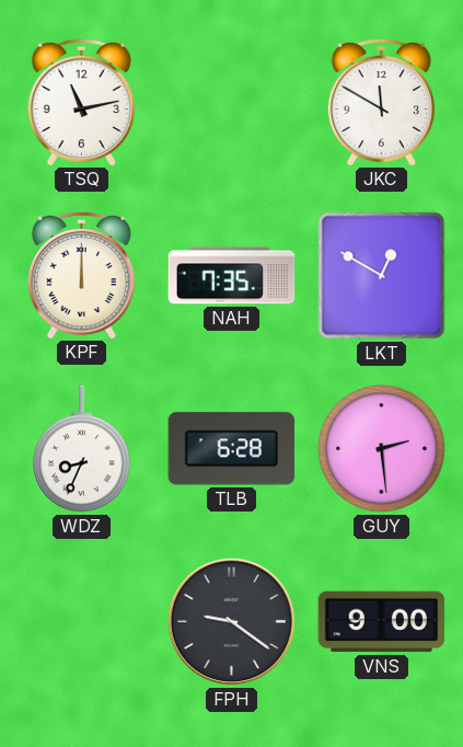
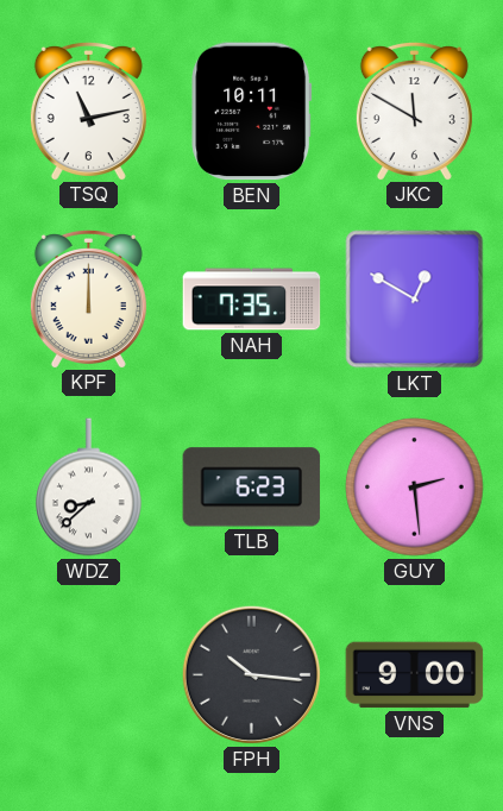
BEN: none -> 10:11
WDZ: 8:34 -> 8:38
TLB: 6:28 -> 6:23
FPH: 9:21 -> 10:16
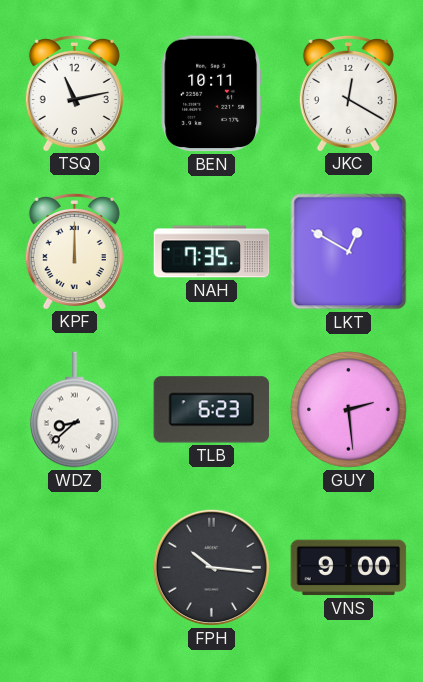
JKC: 11:50 -> 12:20
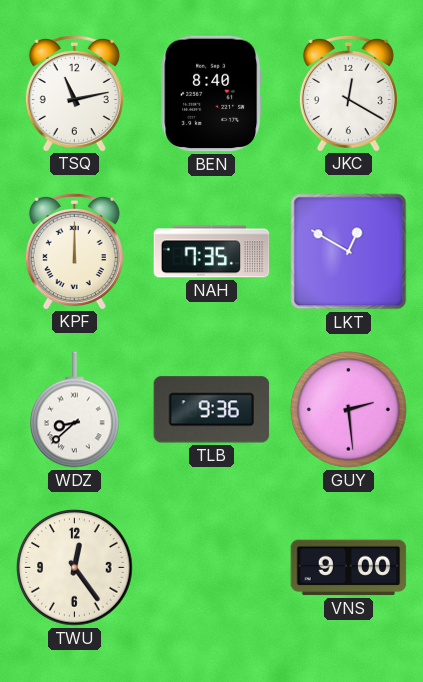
BEN: 10:11 -> 8:40
TLB: 6:23 -> 9:36
TWU: none -> 12:24
FPH: 10:16 -> none
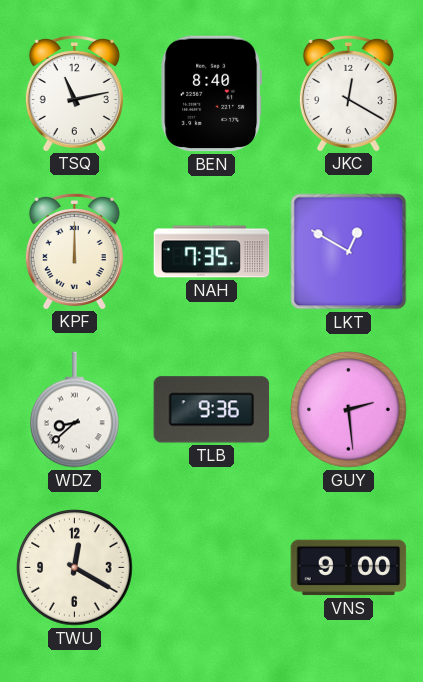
TWU: 12:24 -> 12:20
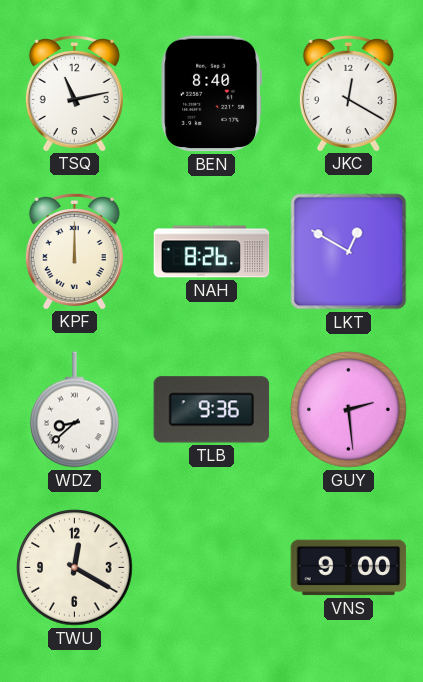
NAH: 7:35 -> 8:26
